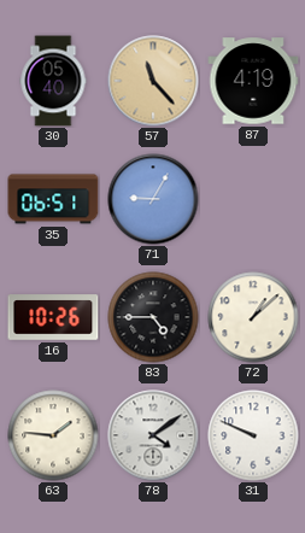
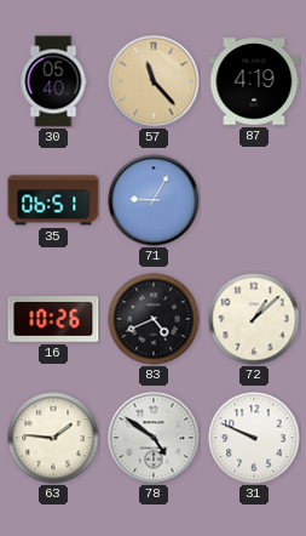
83: 4:45 -> 4:41
78: 4:09 -> 4:51
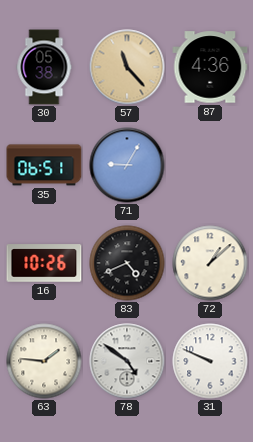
30: 05:40 -> 05:38
87: 4:19 -> 4:36
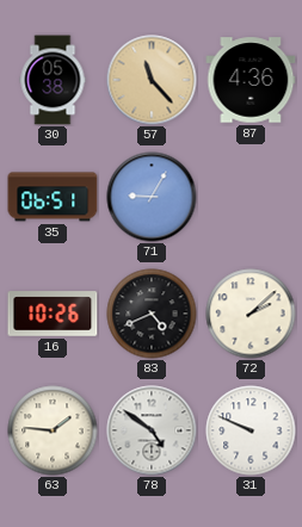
72: 1:08 -> 2:08
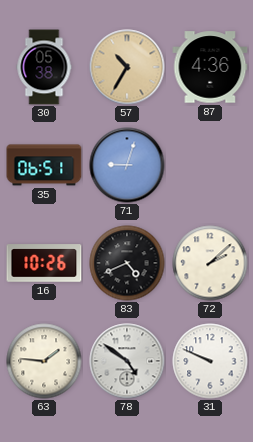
57: 11:23 -> 10:35
71: 9:05 -> 9:03
